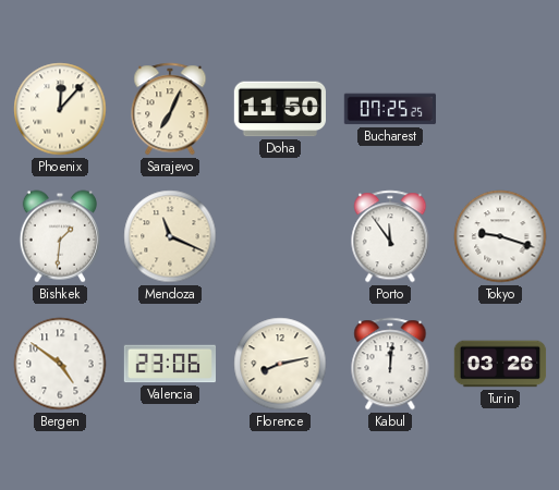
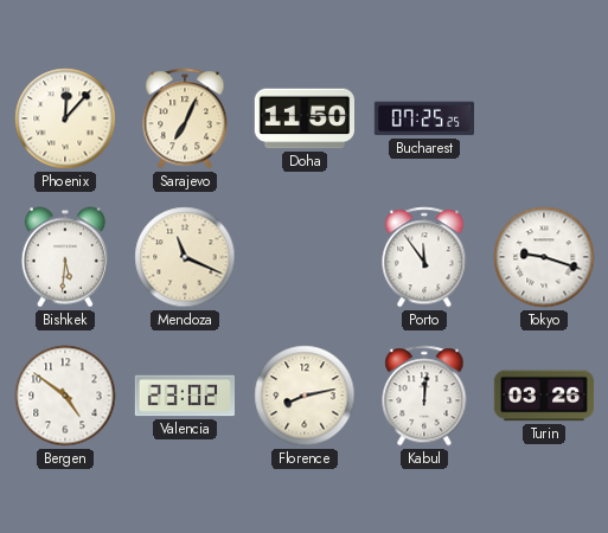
Bishkek: 1:31 -> 5:31
Valencia: 23:06 -> 23:02
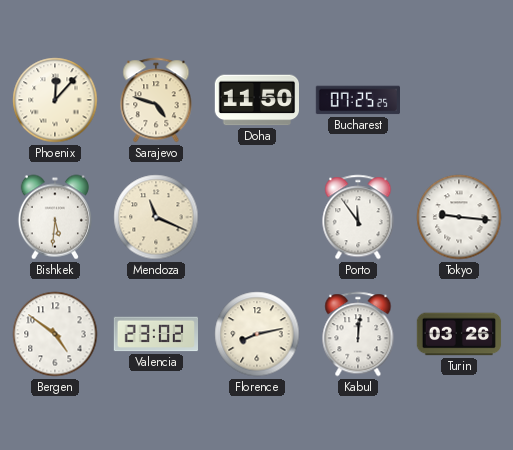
Sarajevo: 7:04 -> 4:48
Tokyo: 9:18 -> 9:16
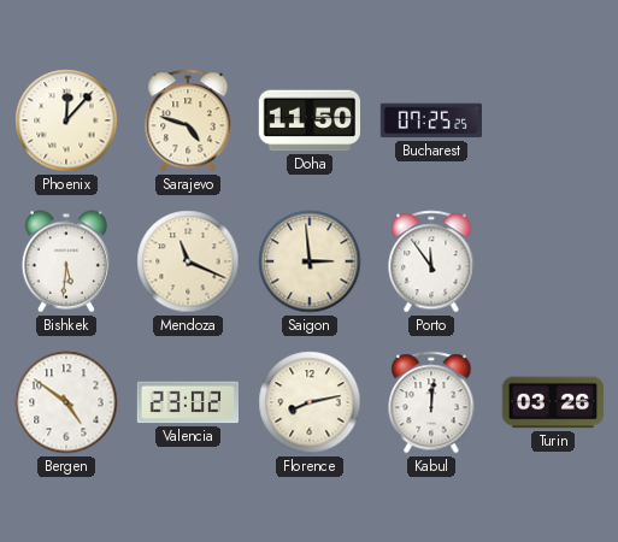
Saigon: none -> 2:59
Tokyo: 9:16 -> none
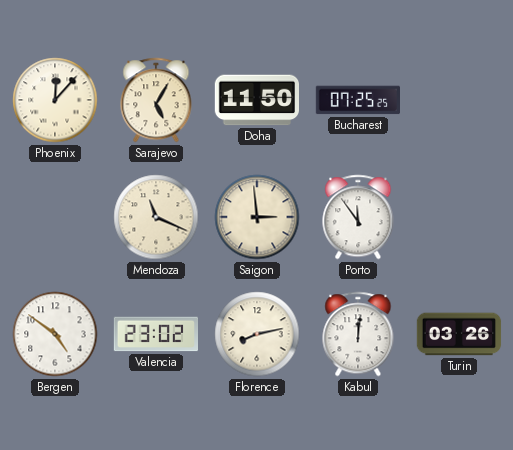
Sarajevo: 4:48 -> 5:05
Bishkek: 5:31 -> none
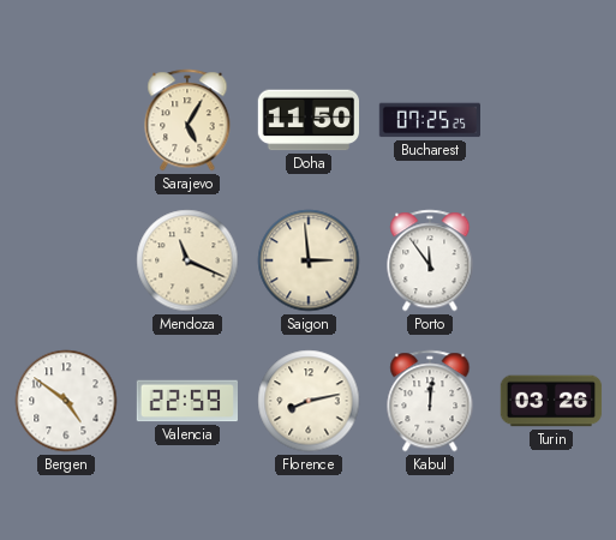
Phoenix: 12:07 -> none
Valencia: 23:02 -> 22:59
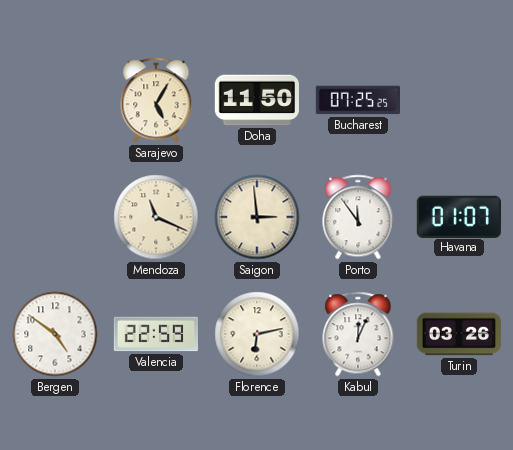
Havana: none -> 01:07
Florence: 8:13 -> 6:13
Kabul: 12:01 -> 12:04
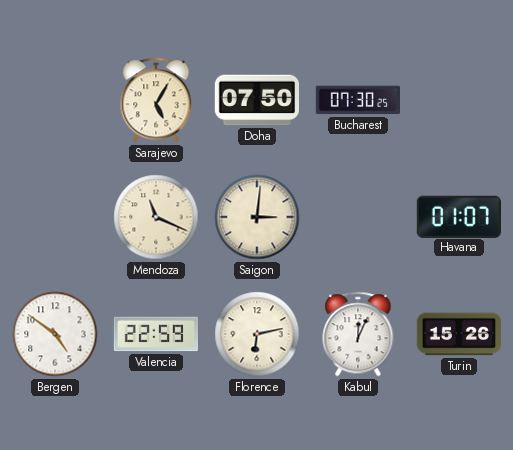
Doha: 11:50 -> 07:50
Bucharest: 07:25 -> 07:30
Saigon: 2:59 -> 3:01
Porto: 11:54 -> none
Turin: 03:26 -> 15:26
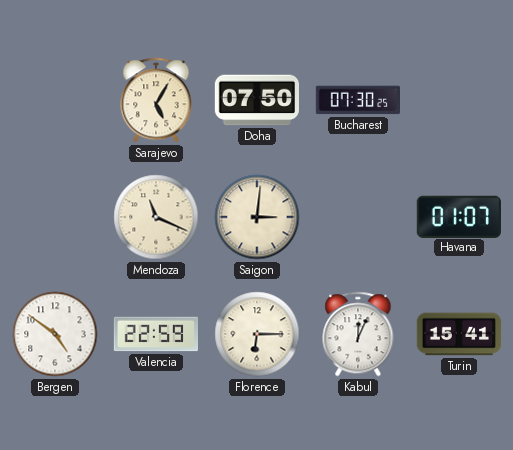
Florence: 6:13 -> 6:15
Turin: 15:26 -> 15:41
